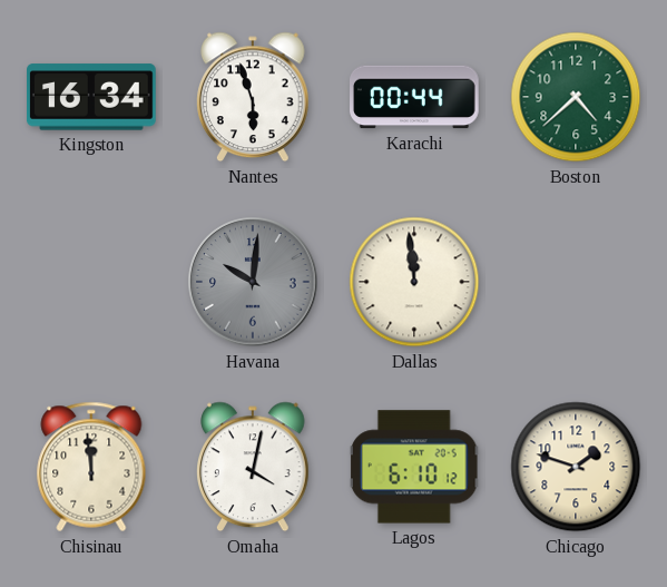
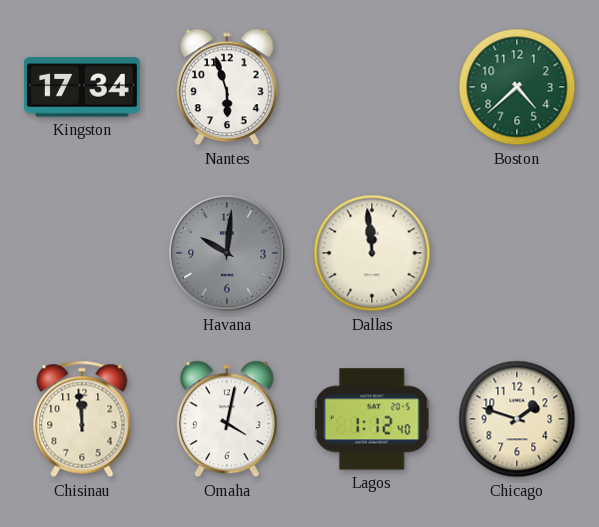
Kingston: 16:34 -> 17:34
Karachi: 00:44 -> none
Lagos: 6:10 -> 1:12
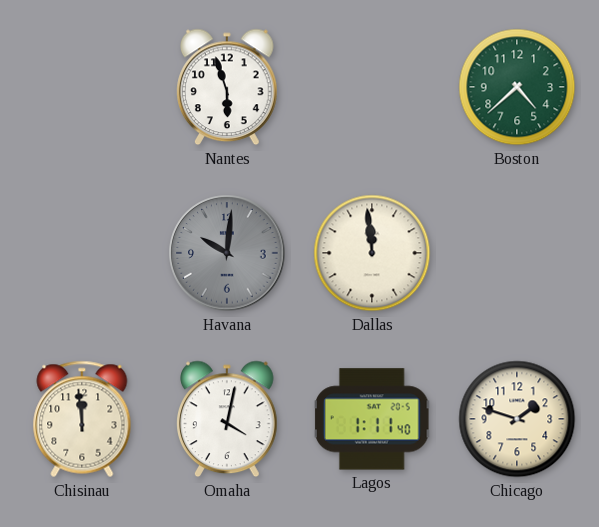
Kingston: 17:34 -> none
Lagos: 1:12 -> 1:11
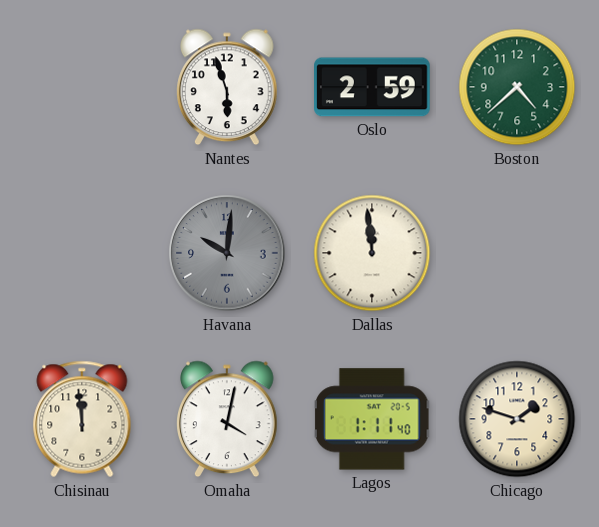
Oslo: none -> 2:59
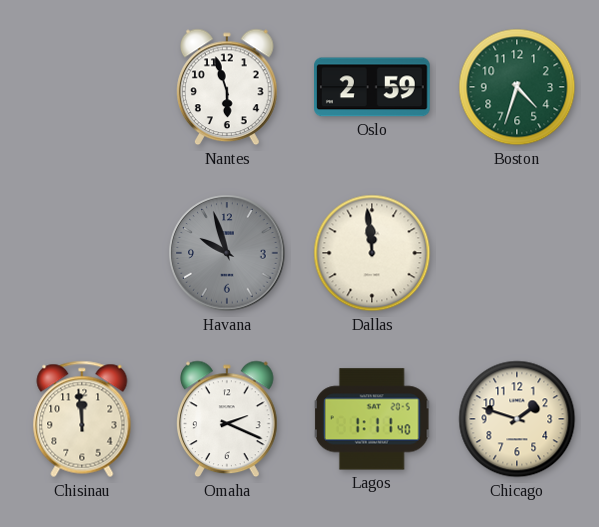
Boston: 4:38 -> 4:33
Havana: 10:01 -> 9:57
Omaha: 4:02 -> 2:19
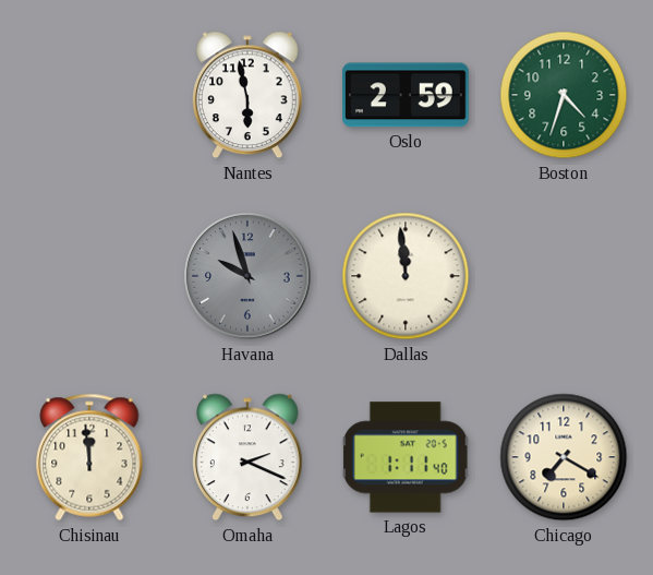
Nantes: 5:57 -> 5:58
Chicago: 1:48 -> 7:20
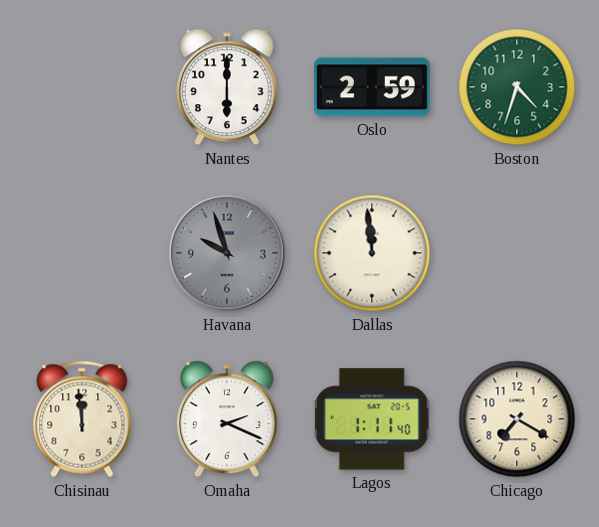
Nantes: 5:58 -> 6:00
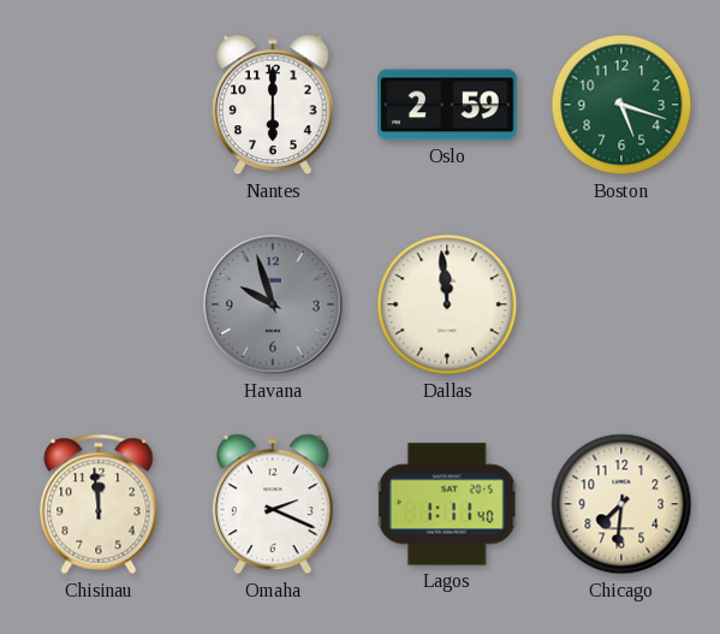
Boston: 4:33 -> 5:18
Chicago: 7:20 -> 7:31
